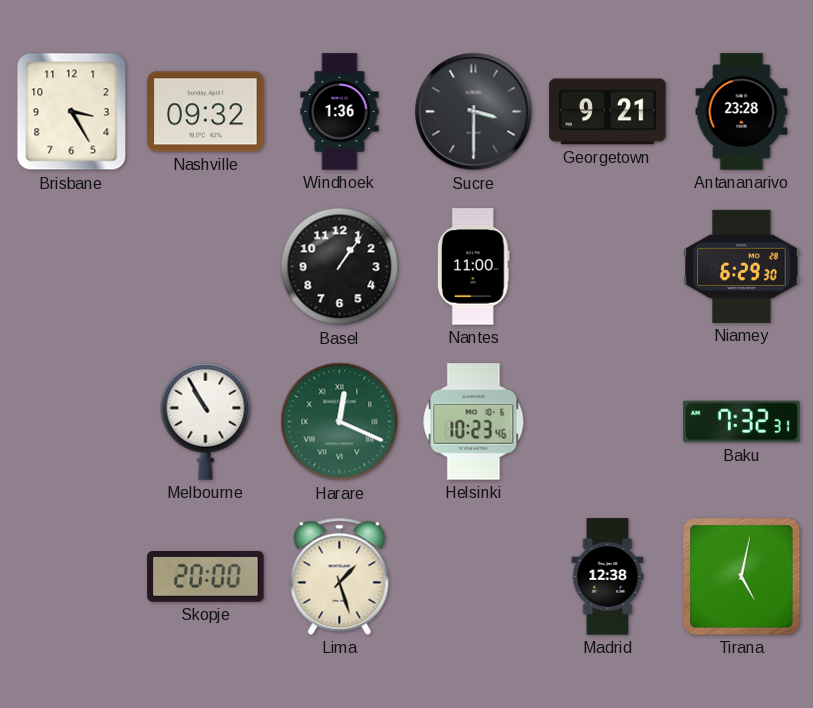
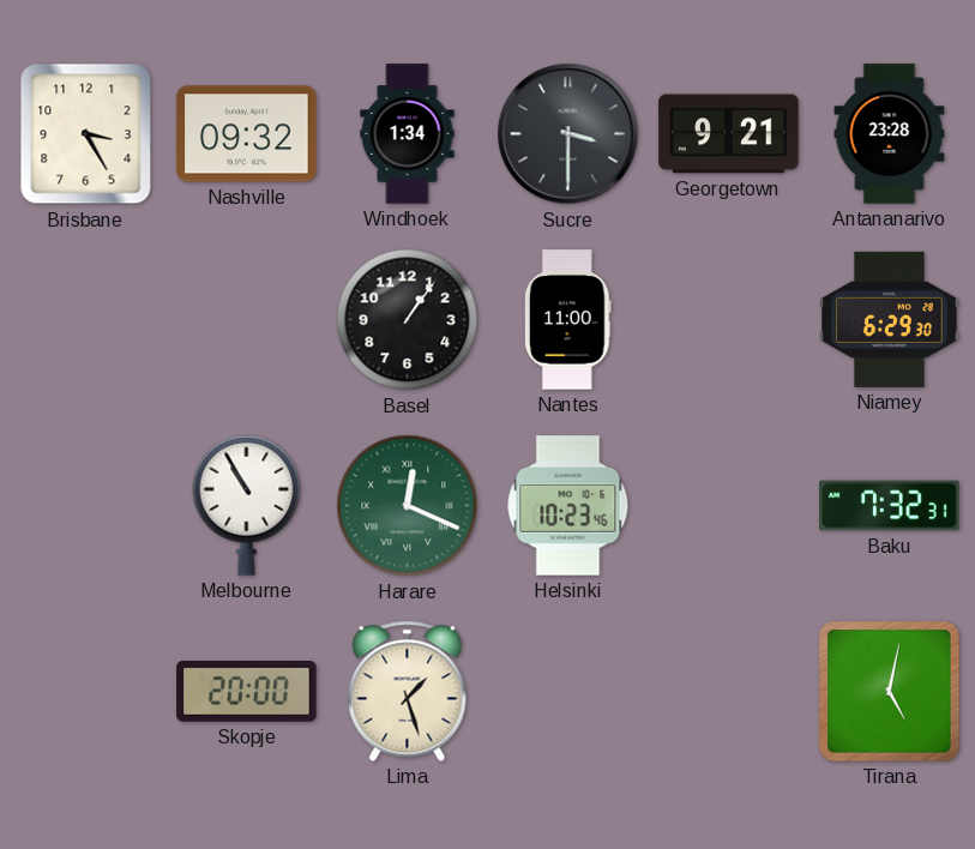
Windhoek: 1:36 -> 1:34
Madrid: 12:38 -> none
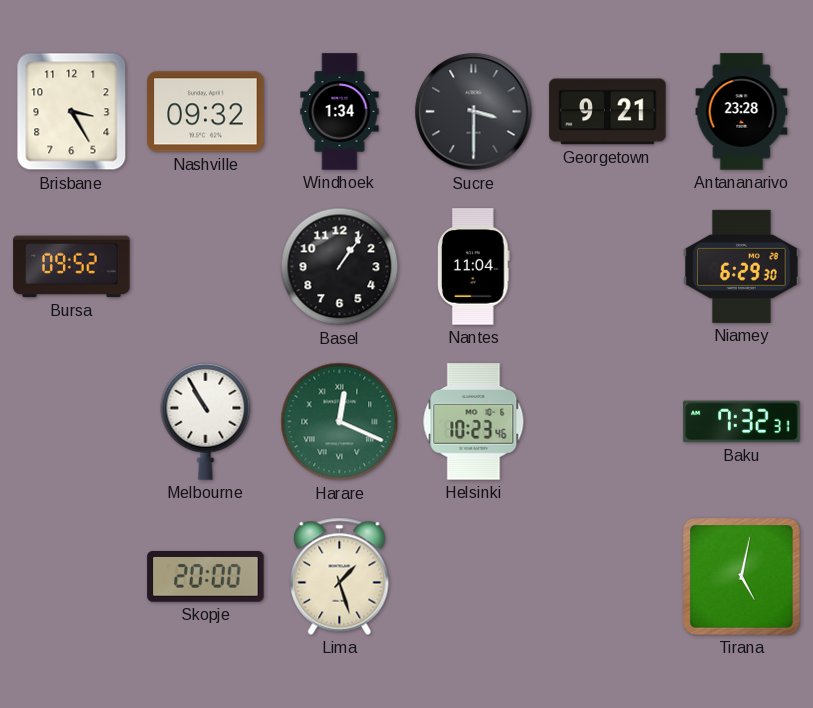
Bursa: none -> 09:52
Nantes: 11:00 -> 11:04
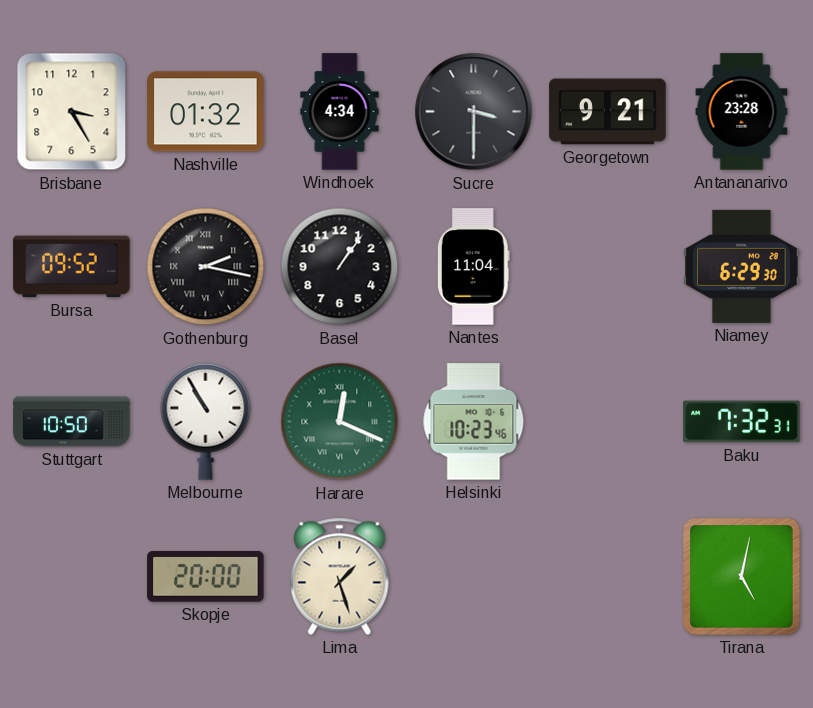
Nashville: 09:32 -> 01:32
Windhoek: 1:34 -> 4:34
Gothenburg: none -> 2:17
Stuttgart: none -> 10:50
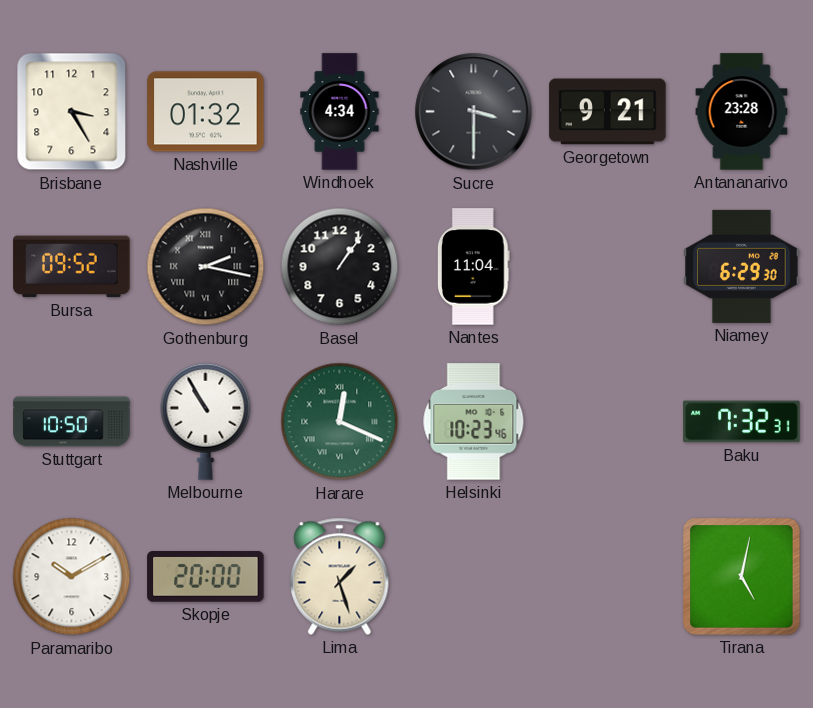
Paramaribo: none -> 10:10
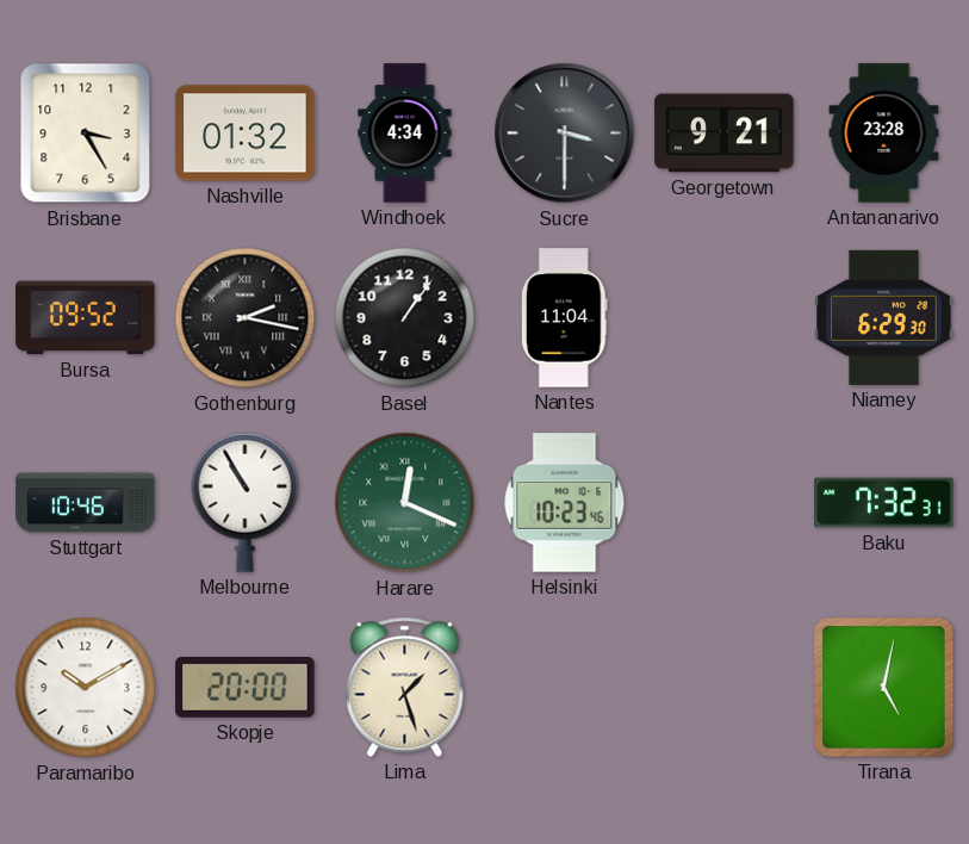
Stuttgart: 10:50 -> 10:46
